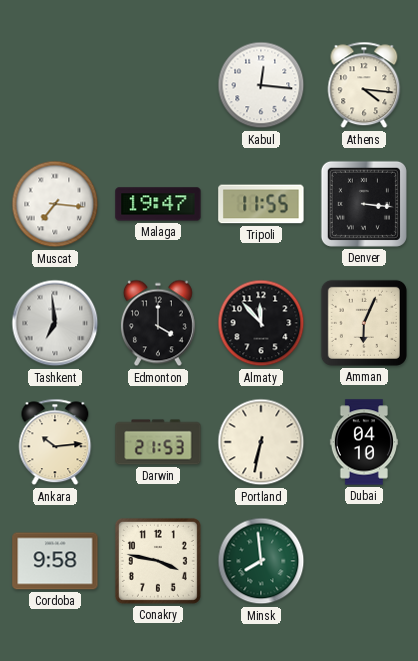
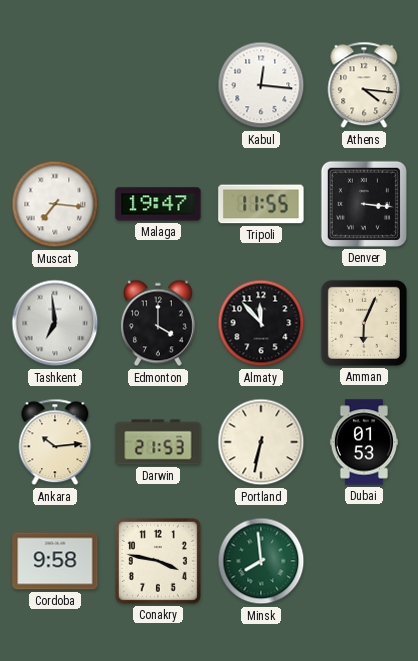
Dubai: 04:10 -> 01:53
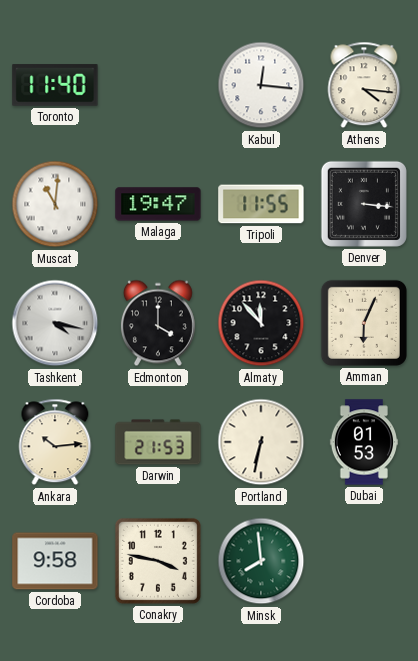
Toronto: none -> 11:40
Muscat: 7:16 -> 11:01
Tashkent: 6:59 -> 4:17
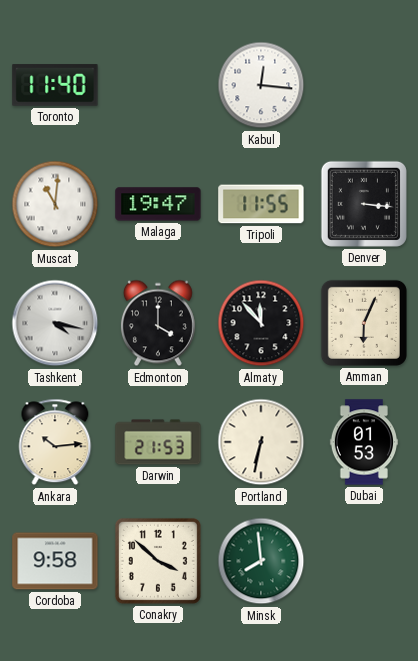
Athens: 4:16 -> none
Conakry: 3:47 -> 3:52
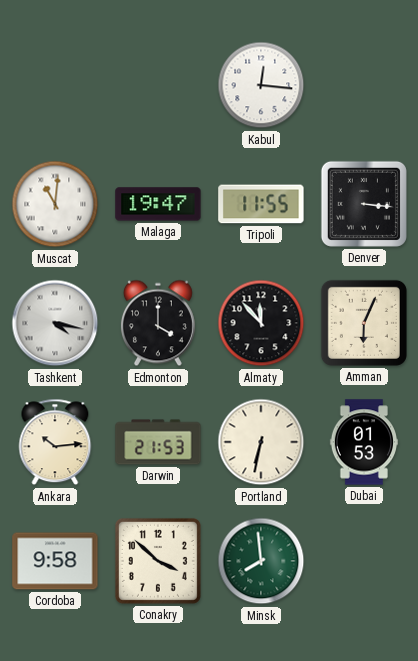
Toronto: 11:40 -> none
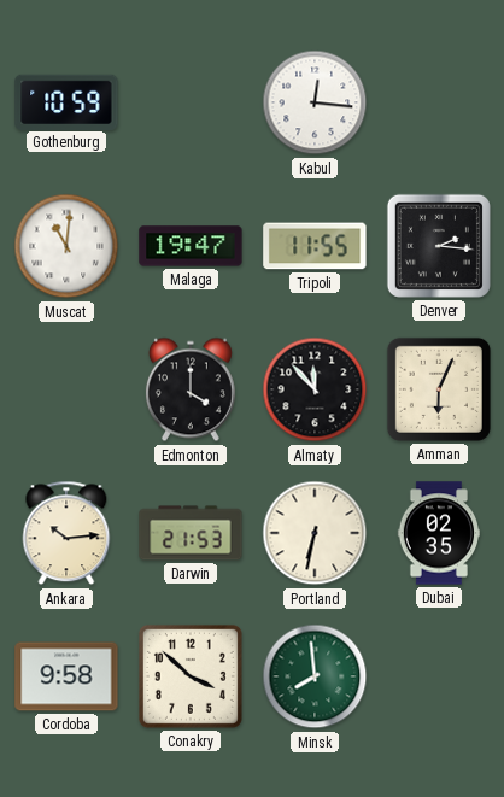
Gothenburg: none -> 10:59
Denver: 3:16 -> 2:16
Tashkent: 4:17 -> none
Dubai: 01:53 -> 02:35
